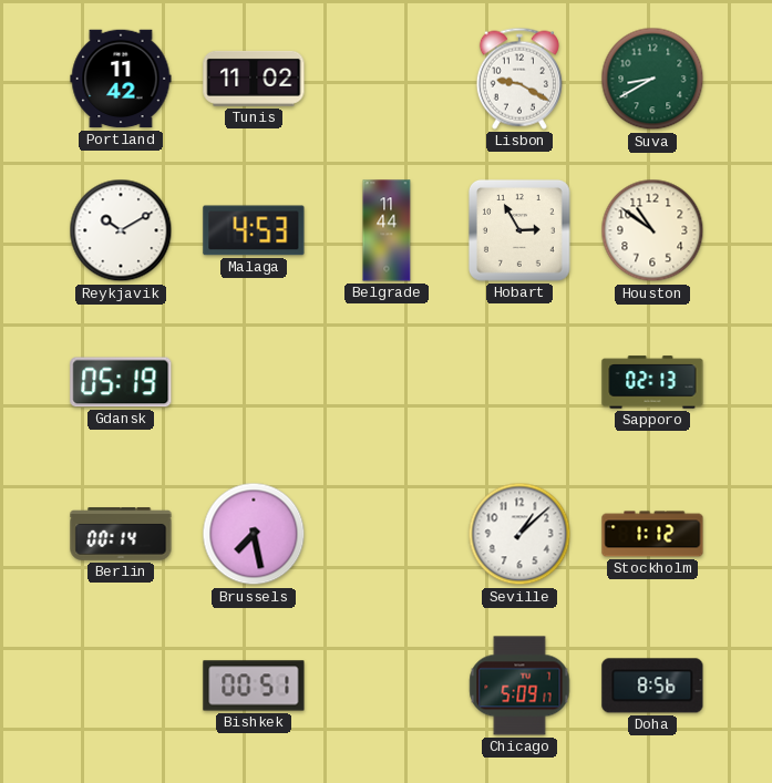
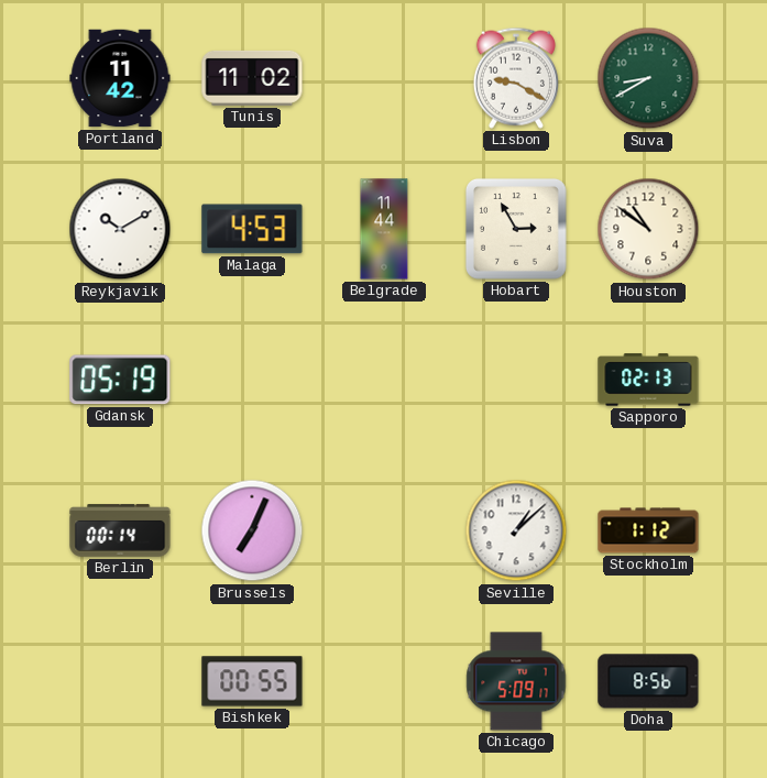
Brussels: 7:28 -> 7:04
Bishkek: 00:51 -> 00:55
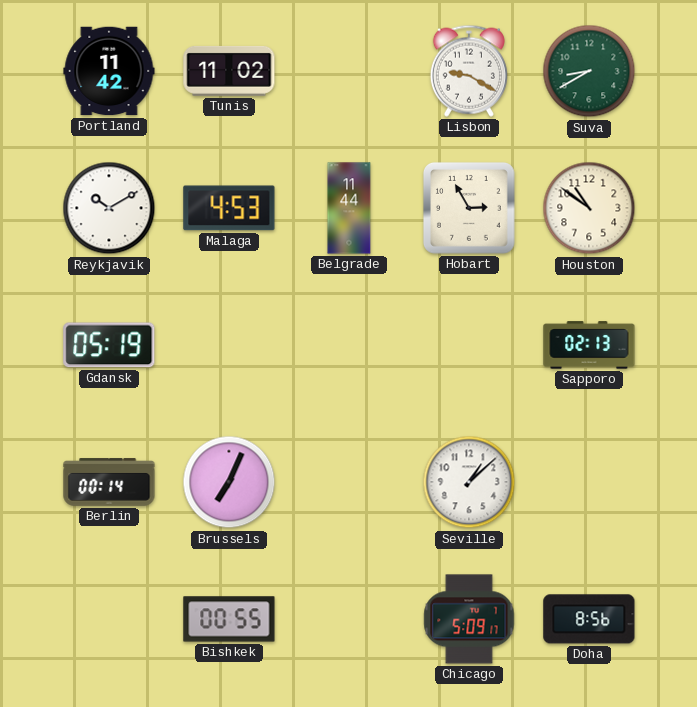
Stockholm: 1:12 -> none
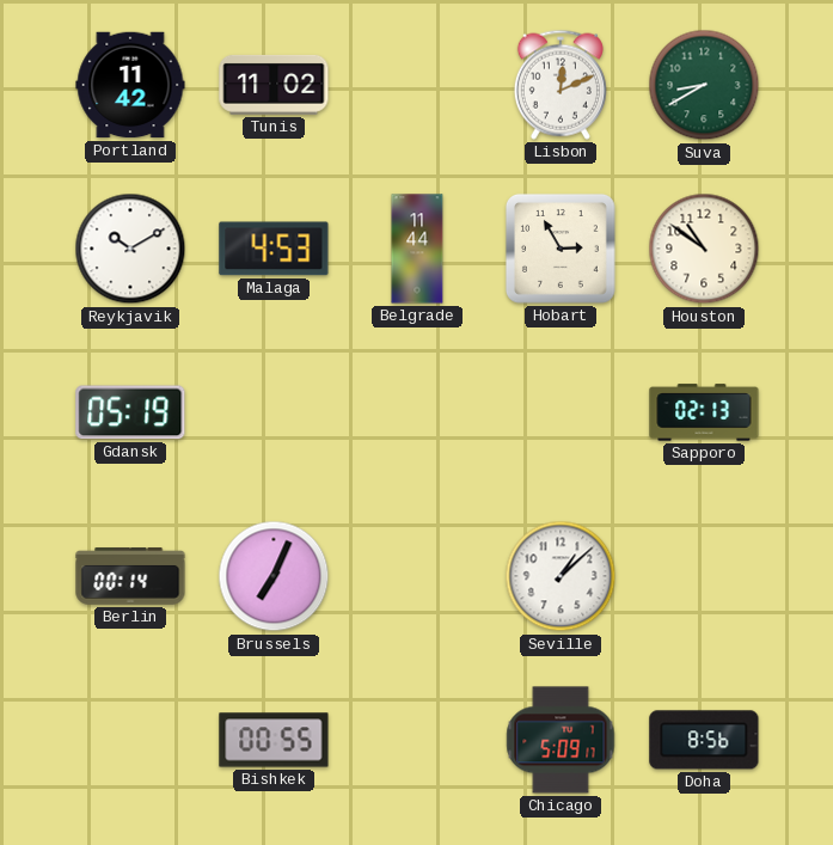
Lisbon: 9:20 -> 12:11
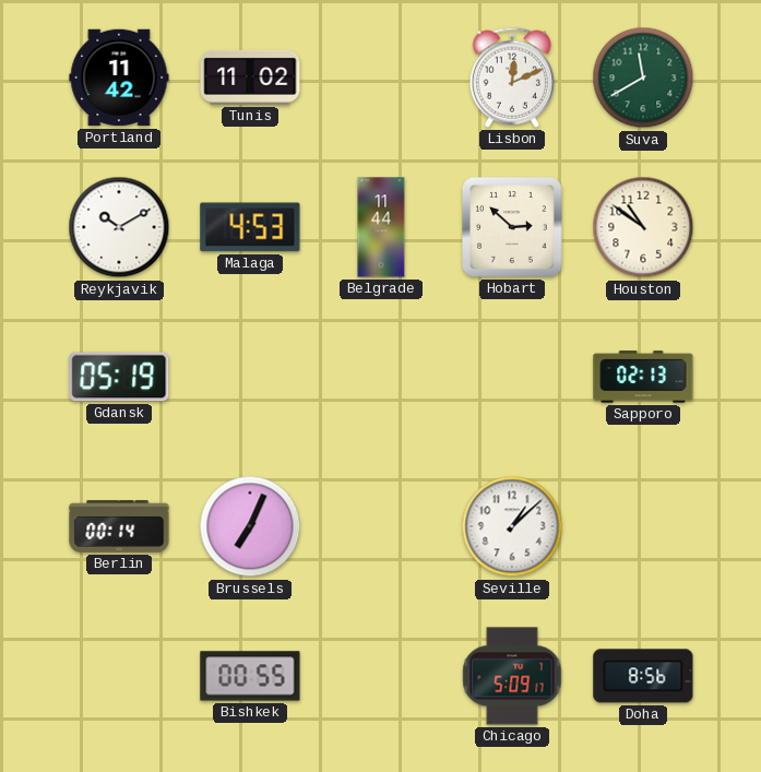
Suva: 8:40 -> 11:40
Hobart: 2:55 -> 2:52
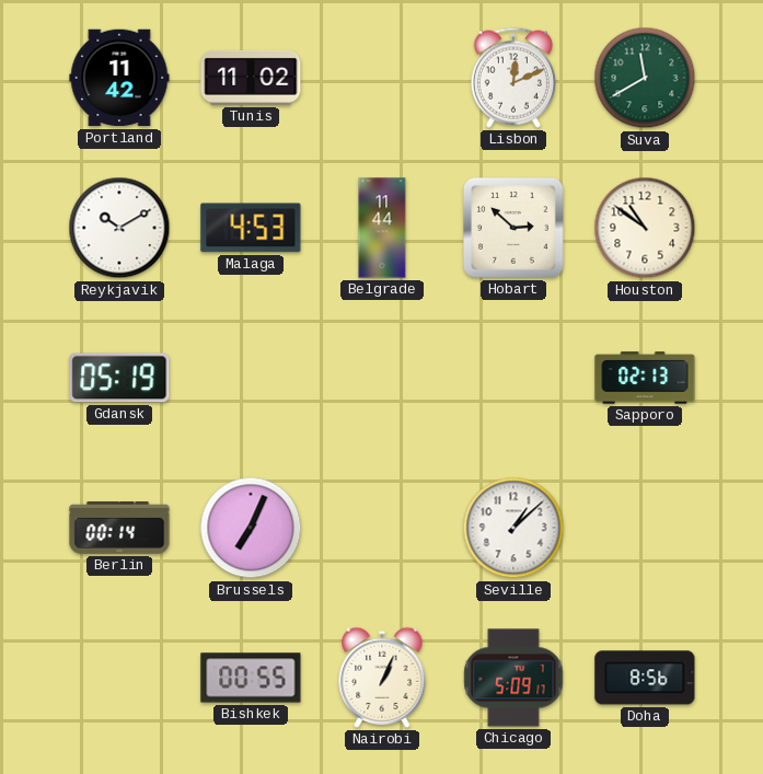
Nairobi: none -> 1:04
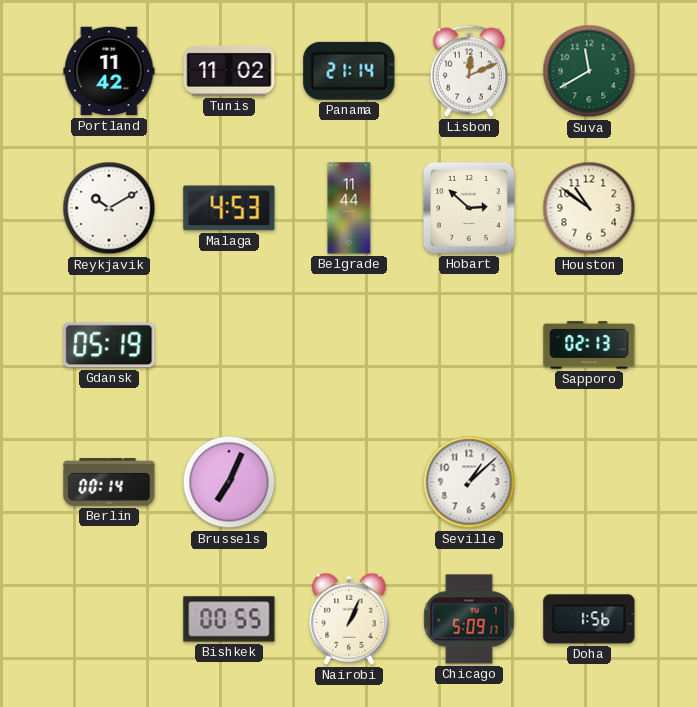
Panama: none -> 21:14
Doha: 8:56 -> 1:56
